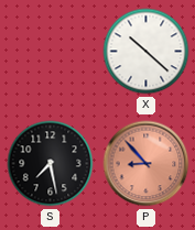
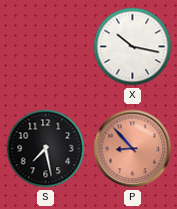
X: 10:22 -> 10:17
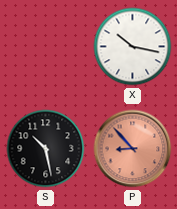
S: 7:28 -> 10:28
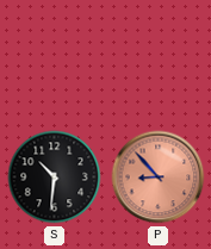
X: 10:17 -> none
S: 10:28 -> 10:31
